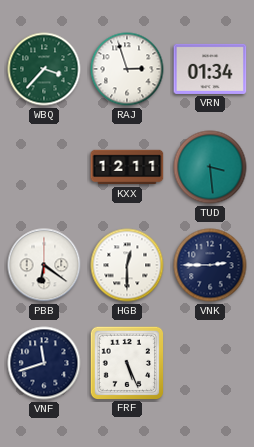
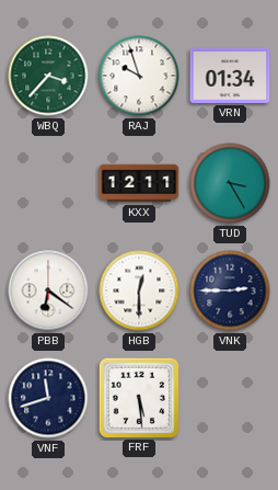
RAJ: 2:57 -> 9:57
TUD: 3:29 -> 3:25
FRF: 5:26 -> 5:29
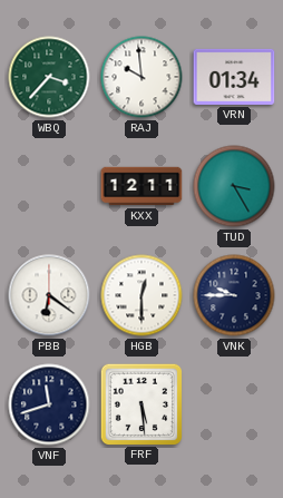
RAJ: 9:57 -> 9:59
VNK: 2:45 -> 9:45
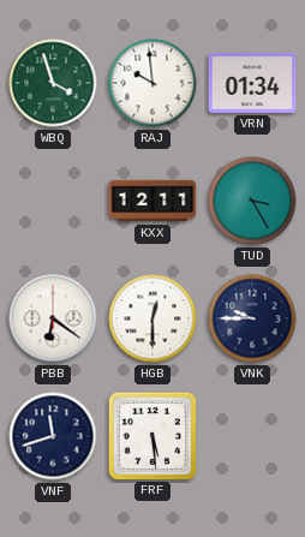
WBQ: 3:37 -> 3:57
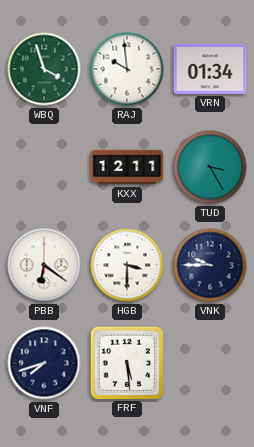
HGB: 12:30 -> 3:30
VNF: 11:42 -> 7:42
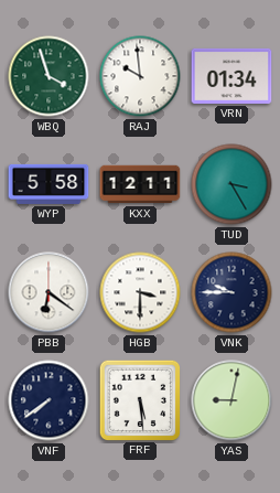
WYP: none -> 5:58
VNF: 7:42 -> 7:39
YAS: none -> 9:02
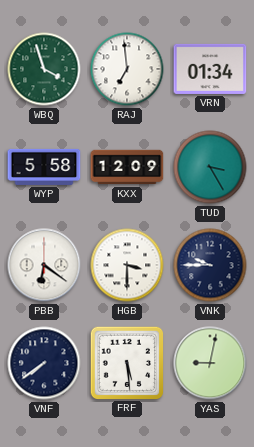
RAJ: 9:59 -> 6:59
KXX: 12:11 -> 12:09
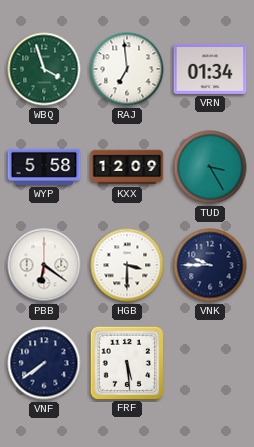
YAS: 9:02 -> none
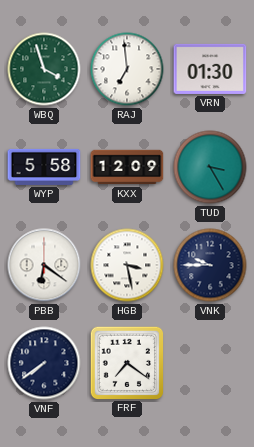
VRN: 01:34 -> 01:30
HGB: 3:30 -> 3:28
FRF: 5:29 -> 7:21
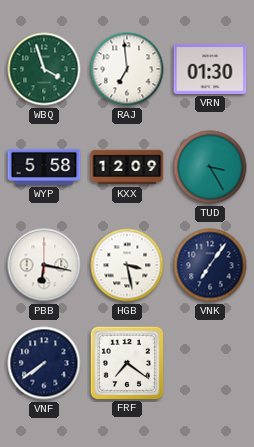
PBB: 6:21 -> 6:17
VNK: 9:45 -> 7:06
